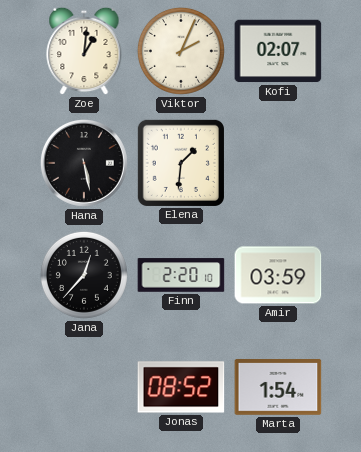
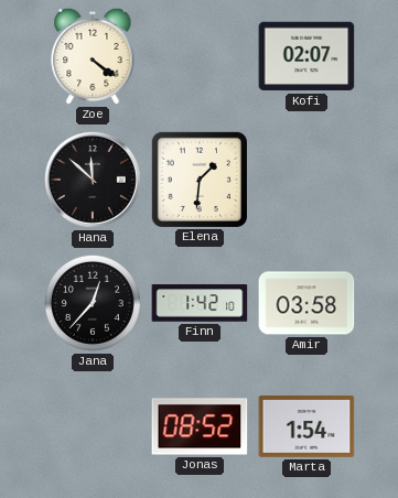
Zoe: 1:01 -> 4:21
Viktor: 2:04 -> none
Hana: 5:28 -> 11:52
Finn: 2:20 -> 1:42
Amir: 03:59 -> 03:58
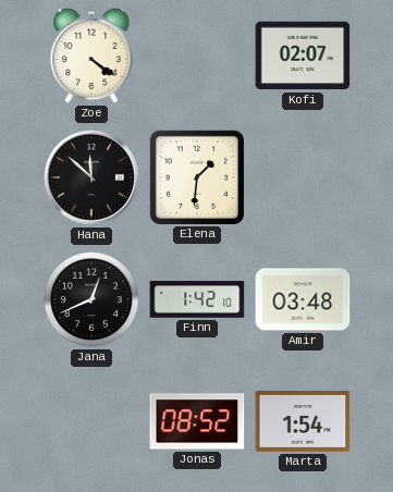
Jana: 12:37 -> 12:41
Amir: 03:58 -> 03:48
